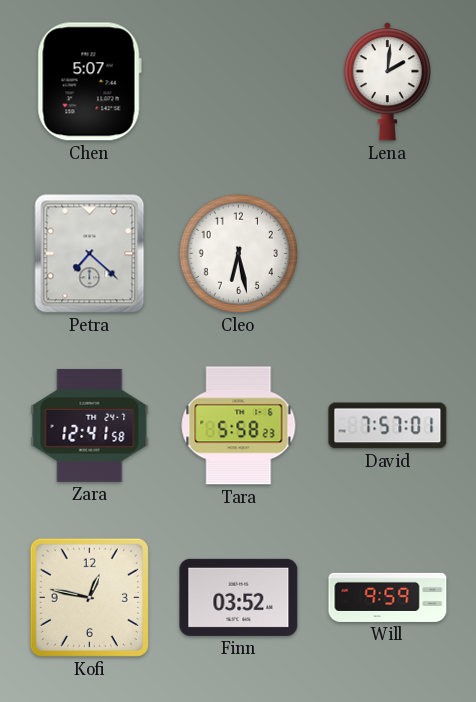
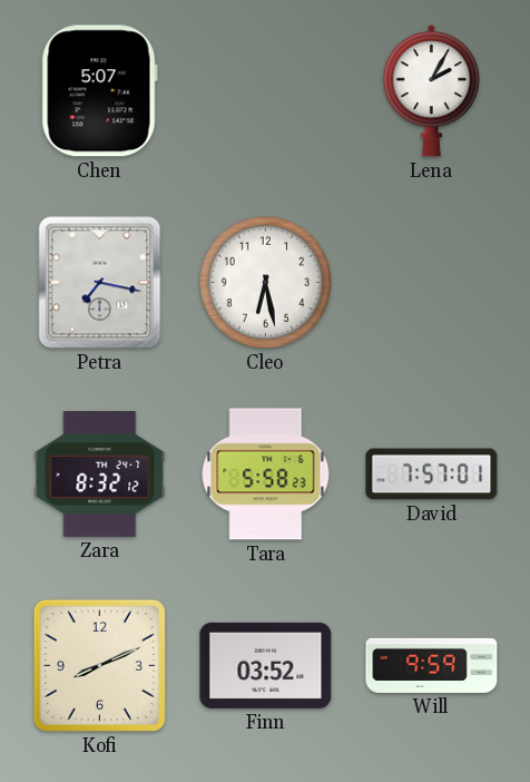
Lena: 2:01 -> 2:05
Petra: 7:22 -> 7:17
Zara: 12:41 -> 8:32
Kofi: 12:47 -> 8:11
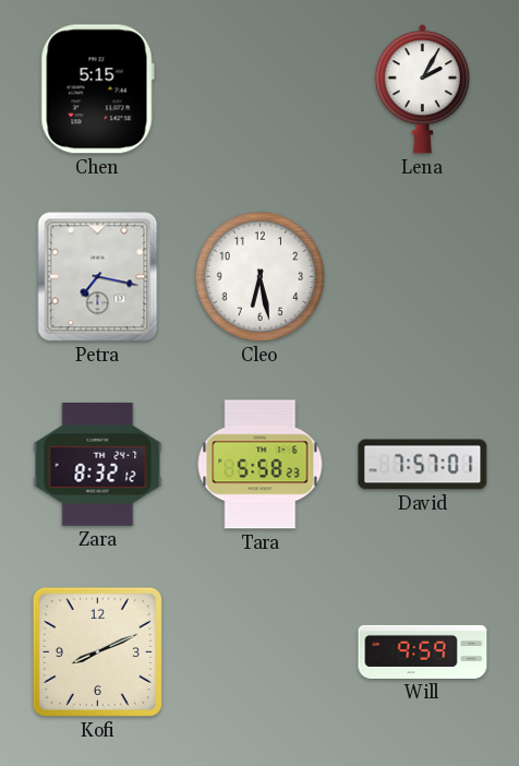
Chen: 5:07 -> 5:15
Finn: 03:52 -> none
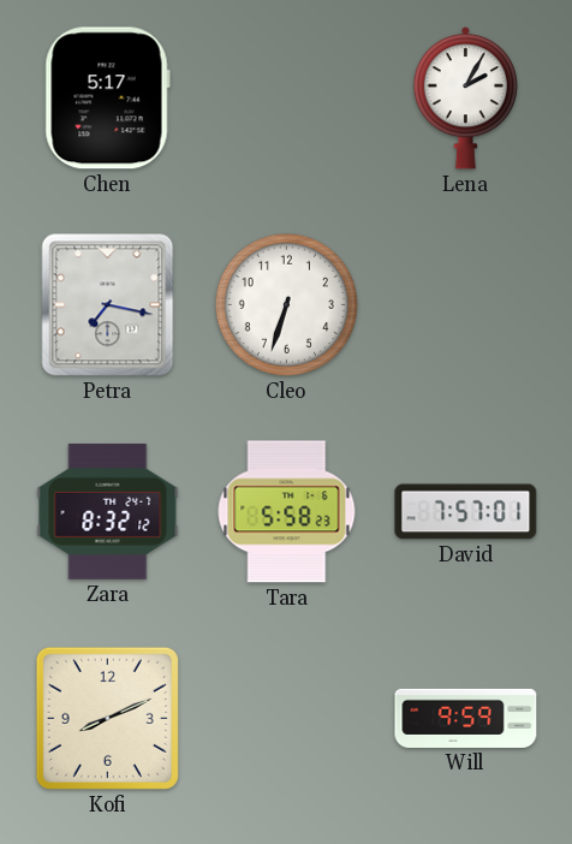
Chen: 5:15 -> 5:17
Cleo: 6:28 -> 6:33
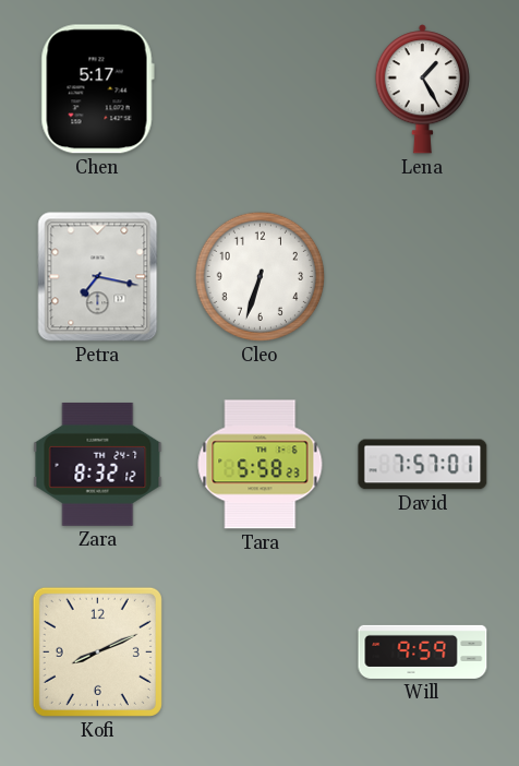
Lena: 2:05 -> 1:25
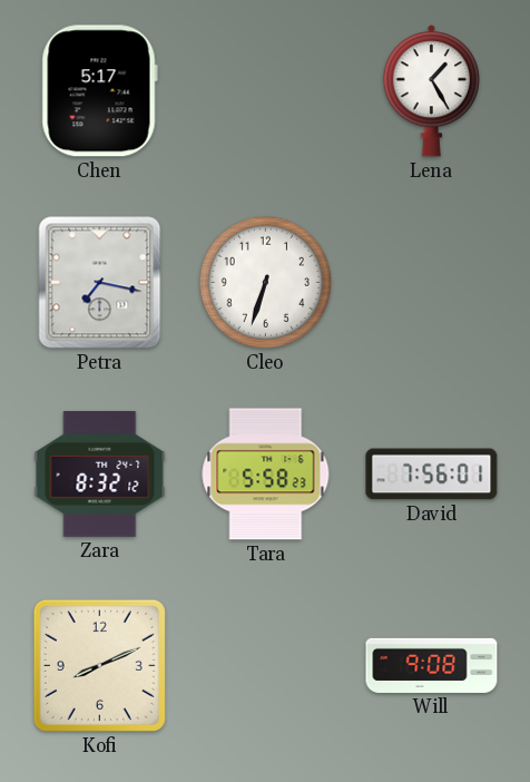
David: 7:57 -> 7:56
Will: 9:59 -> 9:08
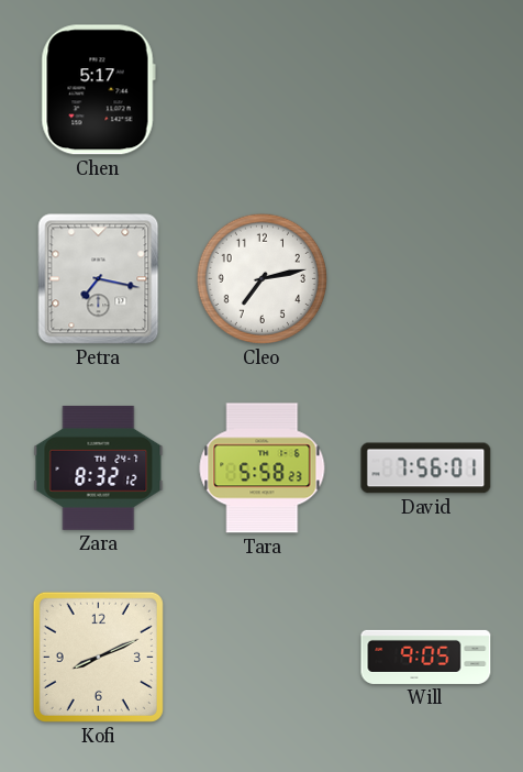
Lena: 1:25 -> none
Cleo: 6:33 -> 7:13
Will: 9:08 -> 9:05
